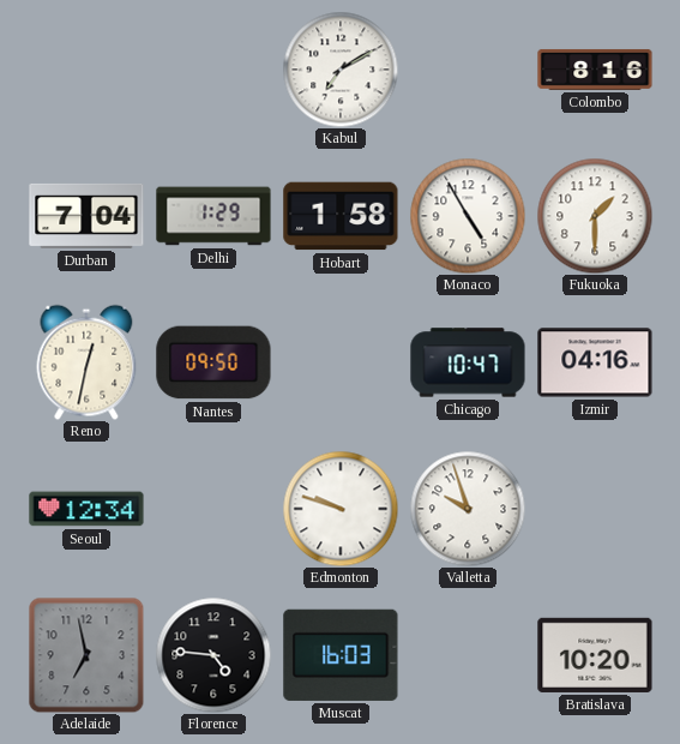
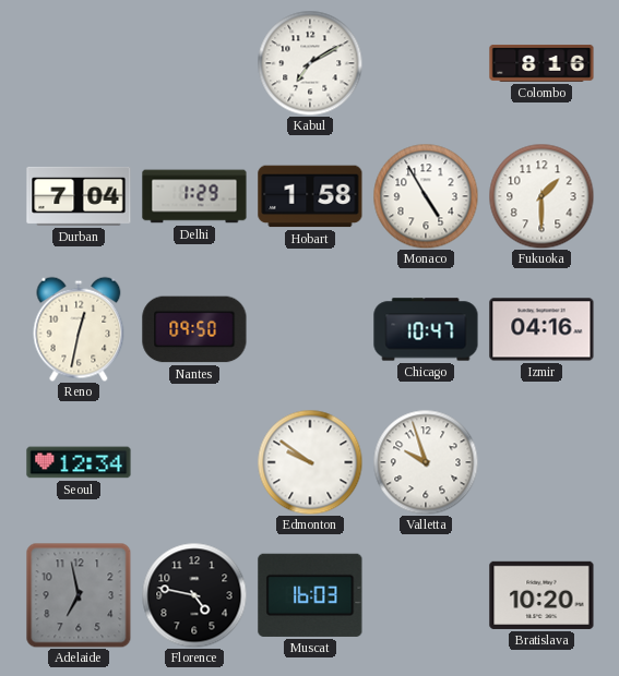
Edmonton: 9:48 -> 9:51
Florence: 4:46 -> 4:47
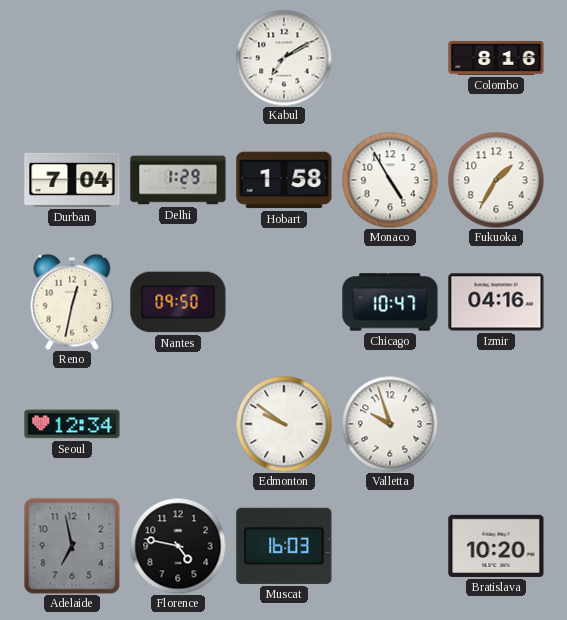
Fukuoka: 1:30 -> 1:35
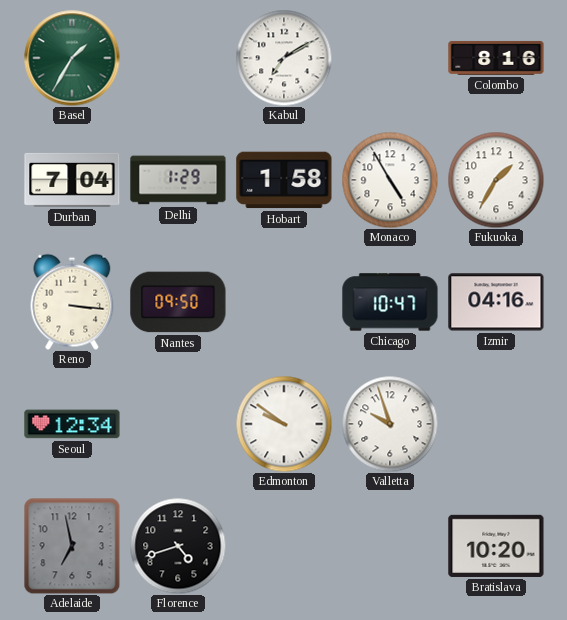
Basel: none -> 1:35
Reno: 12:32 -> 3:16
Florence: 4:47 -> 4:42
Muscat: 16:03 -> none
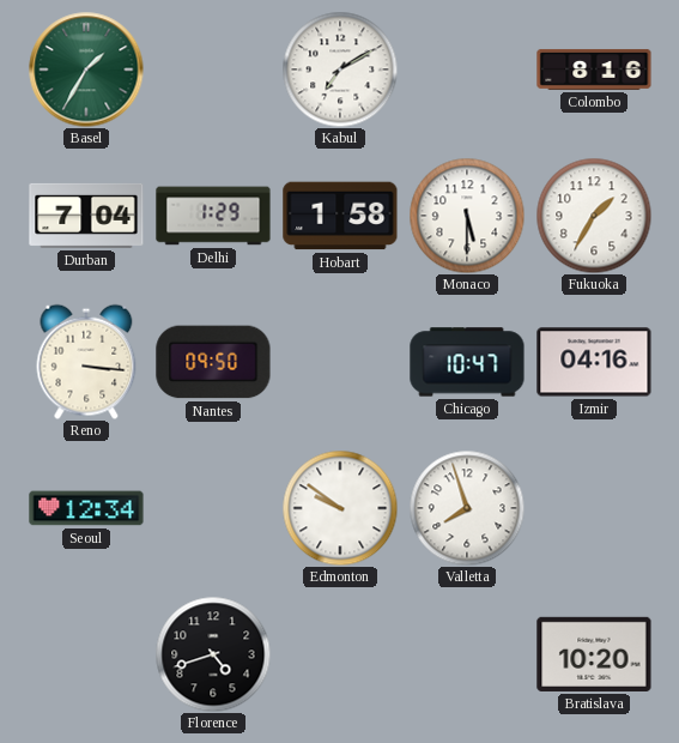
Monaco: 4:55 -> 5:30
Valletta: 9:57 -> 7:57
Adelaide: 6:58 -> none
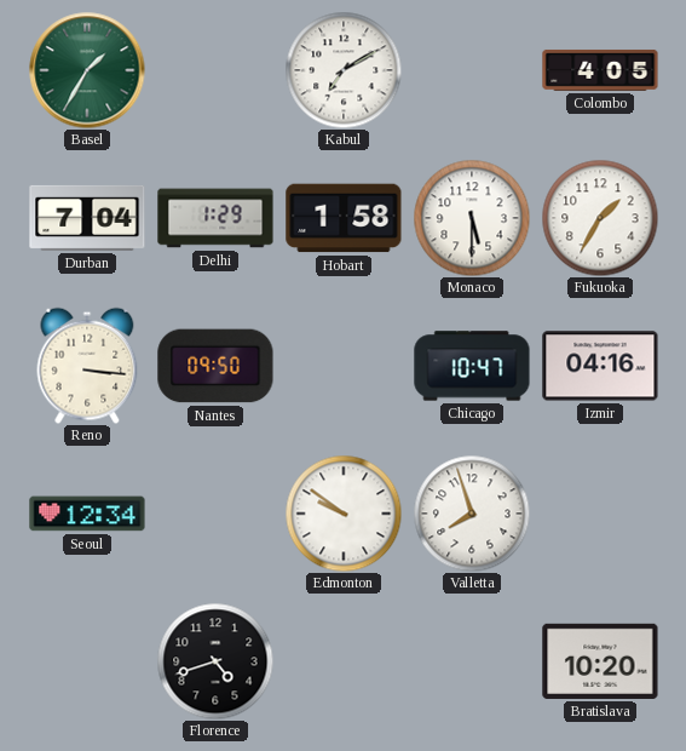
Colombo: 8:16 -> 4:05
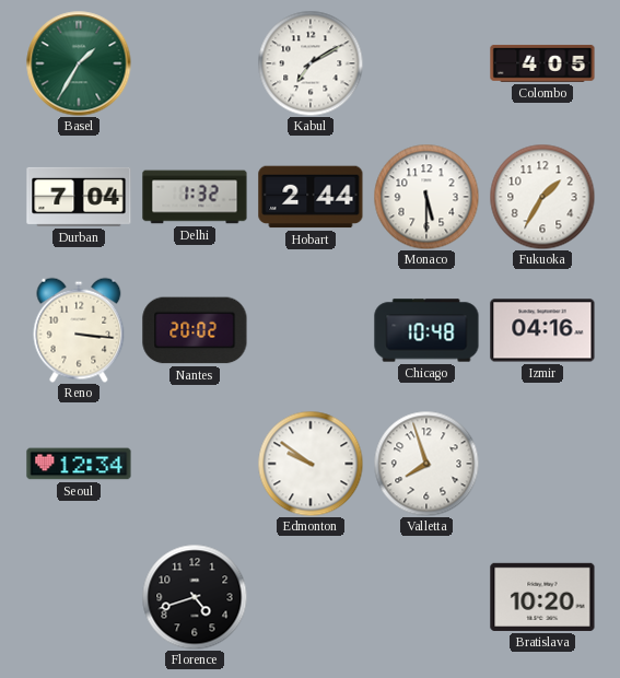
Delhi: 1:29 -> 1:32
Hobart: 1:58 -> 2:44
Nantes: 09:50 -> 20:02
Chicago: 10:47 -> 10:48
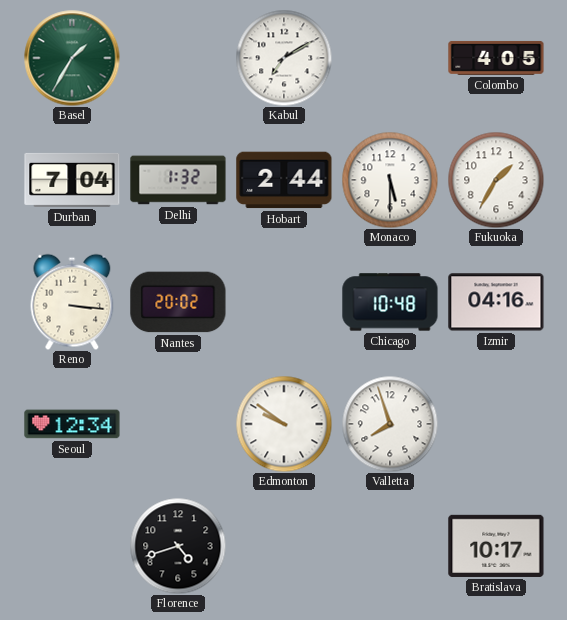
Bratislava: 10:20 -> 10:17
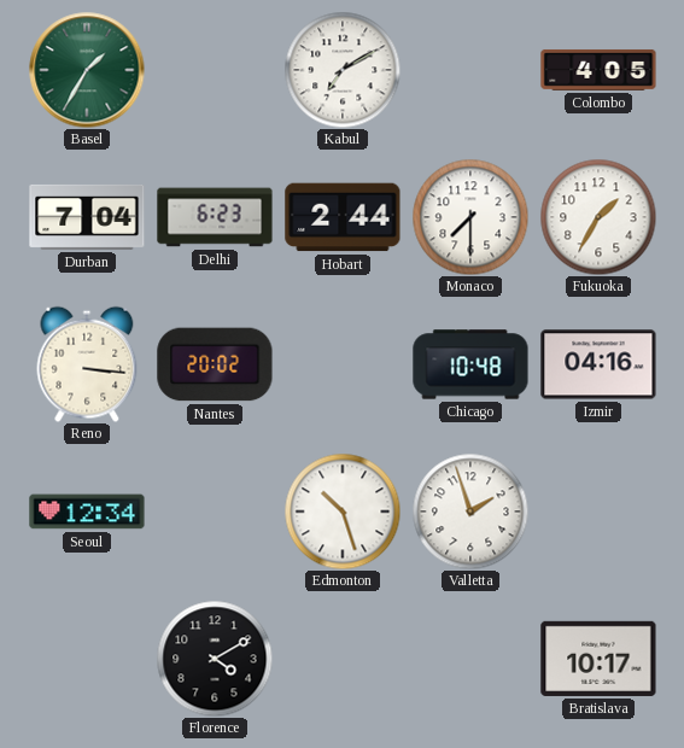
Delhi: 1:32 -> 6:23
Monaco: 5:30 -> 7:30
Edmonton: 9:51 -> 10:27
Valletta: 7:57 -> 1:57
Florence: 4:42 -> 4:10
